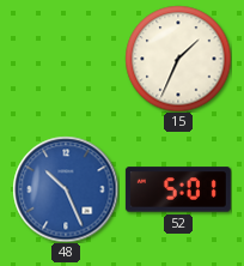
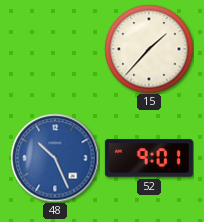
15: 1:34 -> 1:37
52: 5:01 -> 9:01
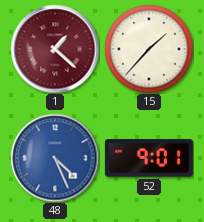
1: none -> 1:22
48: 10:26 -> 4:26
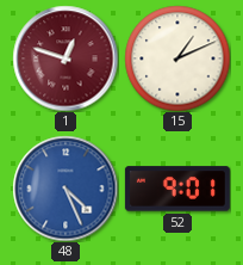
1: 1:22 -> 12:48
15: 1:37 -> 1:11
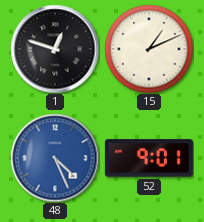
1 dial: burgundy -> black
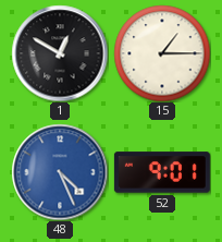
1: 12:48 -> 12:50
15: 1:11 -> 1:15
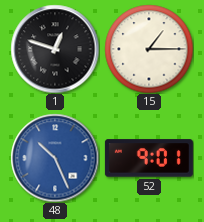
1: 12:50 -> 12:48
48: 4:26 -> 10:26
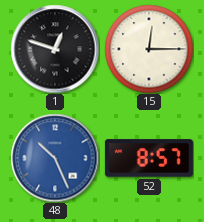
15: 1:15 -> 12:15
52: 9:01 -> 8:57
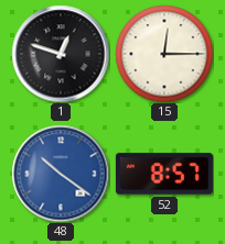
48: 10:26 -> 10:21
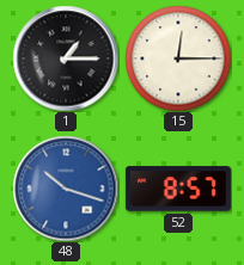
1: 12:48 -> 1:15
48: 10:21 -> 10:18
